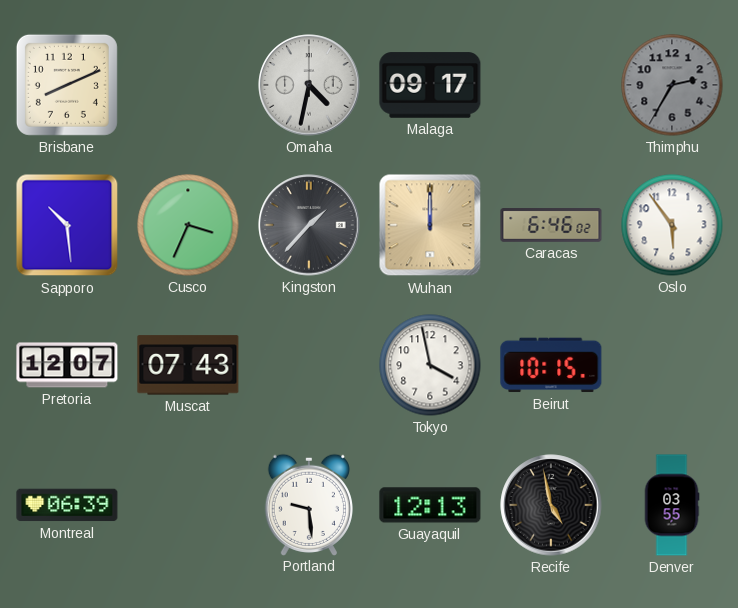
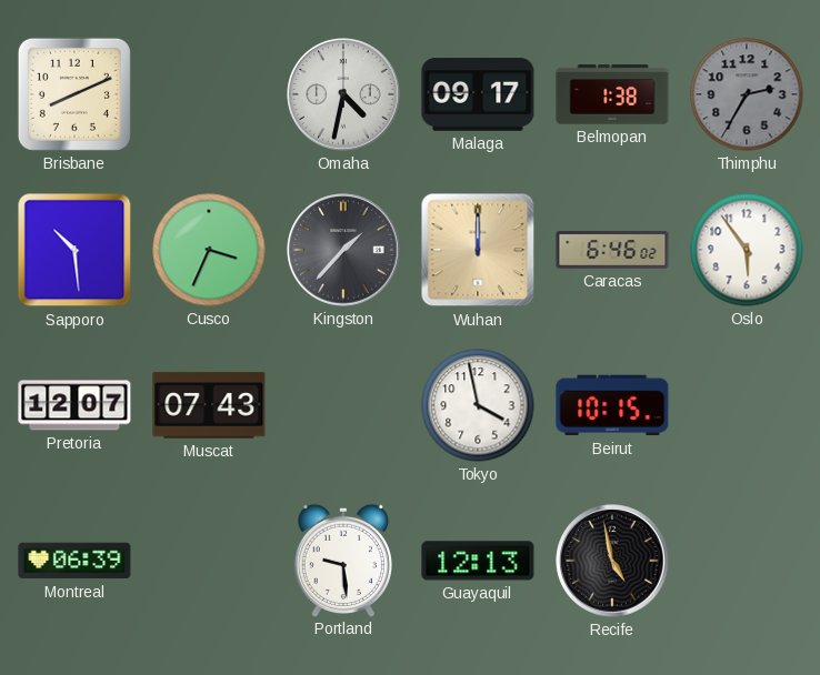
Belmopan: none -> 1:38
Denver: 03:55 -> none
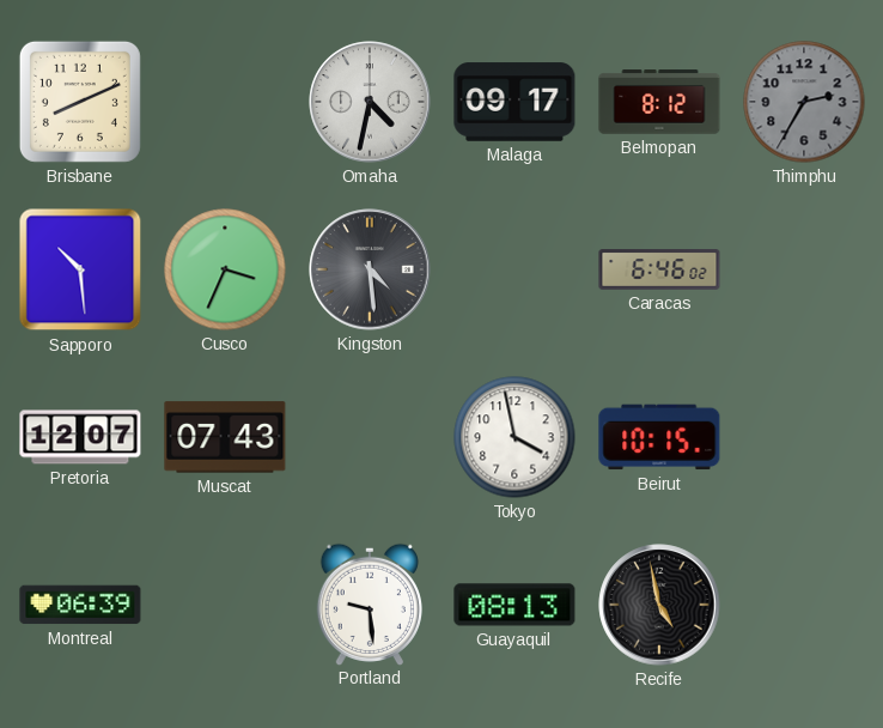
Belmopan: 1:38 -> 8:12
Kingston: 1:37 -> 4:29
Wuhan: 12:00 -> none
Oslo: 5:54 -> none
Guayaquil: 12:13 -> 08:13
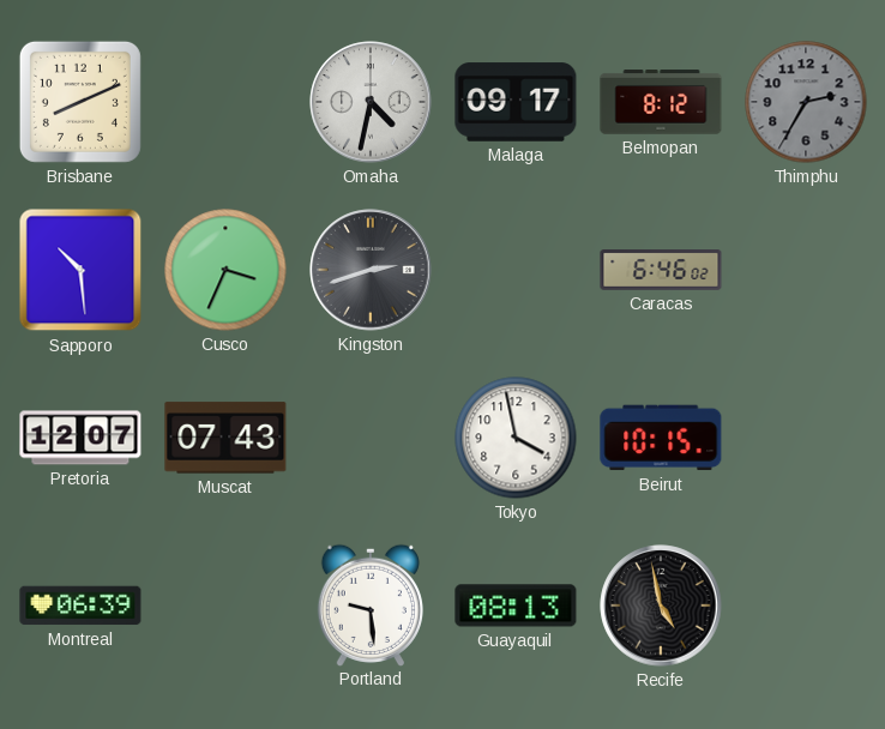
Kingston: 4:29 -> 2:42
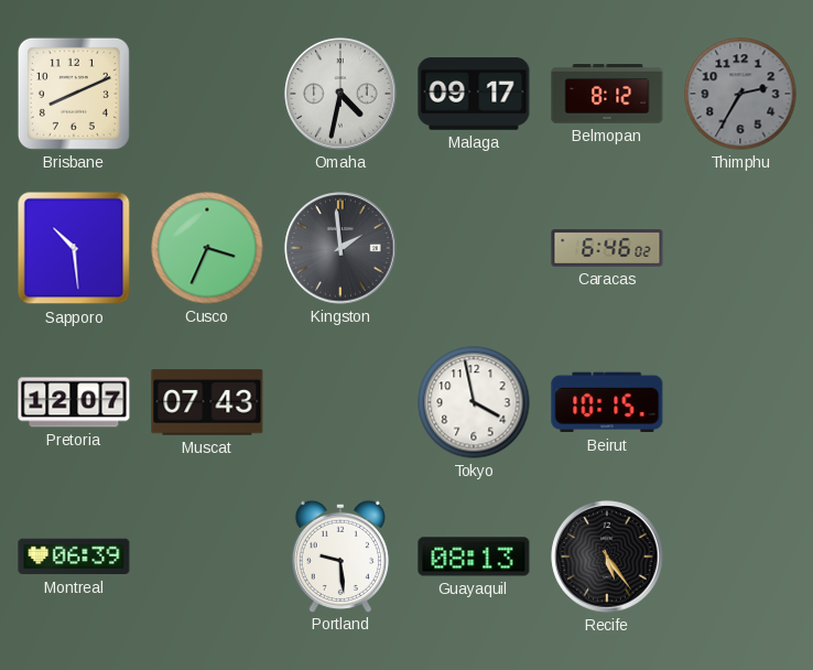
Kingston: 2:42 -> 1:59
Recife: 4:58 -> 5:24
